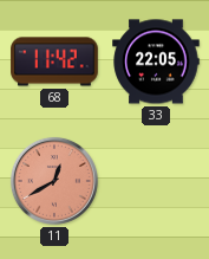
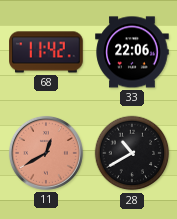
33: 22:05 -> 22:06
28: none -> 10:40
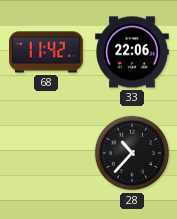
11: 12:40 -> none
28: 10:40 -> 10:37
